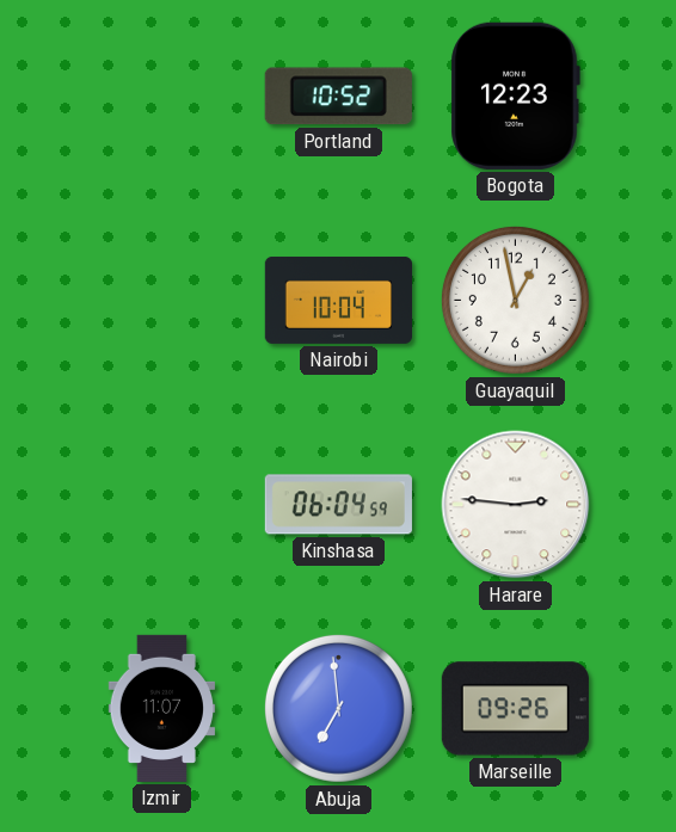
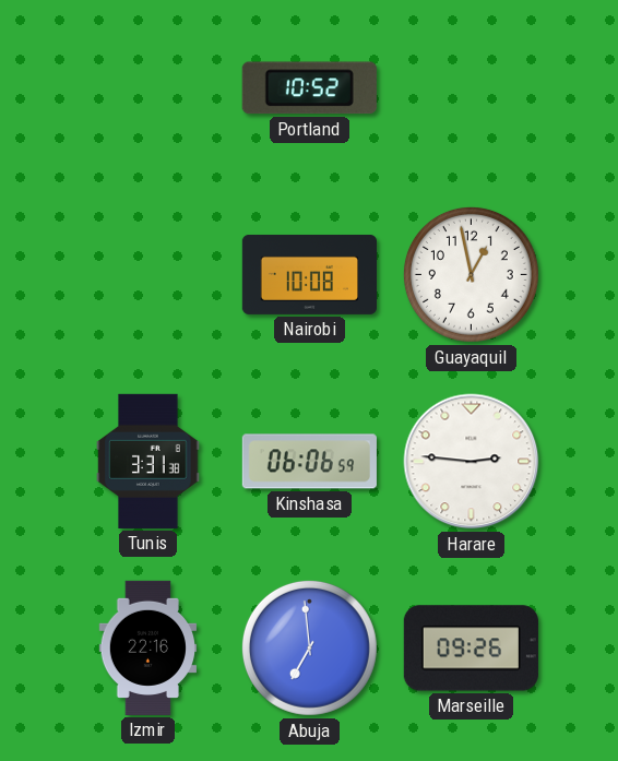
Bogota: 12:23 -> none
Nairobi: 10:04 -> 10:08
Tunis: none -> 3:31
Kinshasa: 06:04 -> 06:06
Izmir: 11:07 -> 22:16
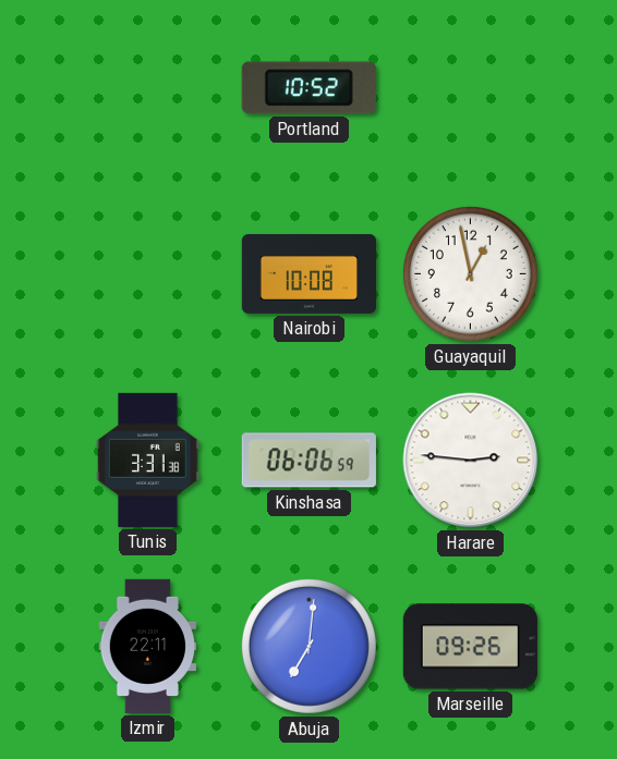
Izmir: 22:16 -> 22:11
Abuja: 6:59 -> 7:01
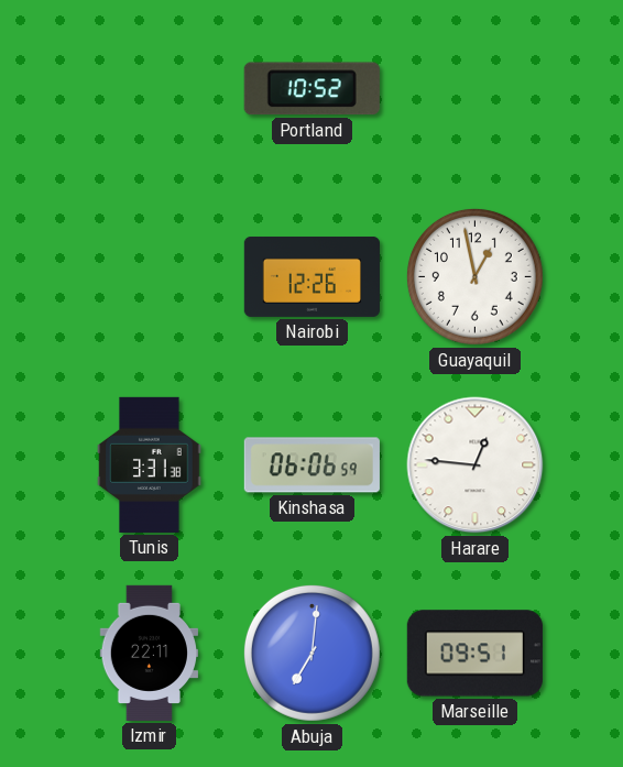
Nairobi: 10:08 -> 12:26
Harare: 2:46 -> 12:46
Marseille: 09:26 -> 09:51
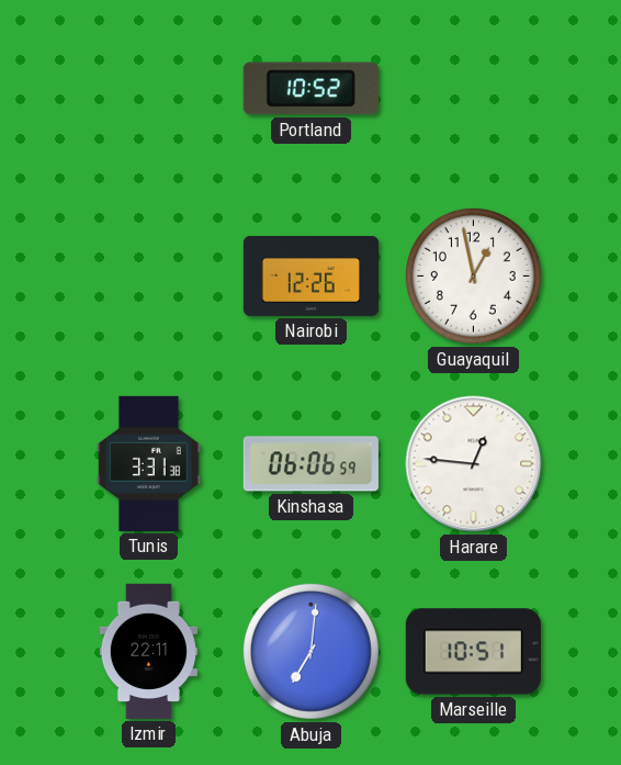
Marseille: 09:51 -> 10:51
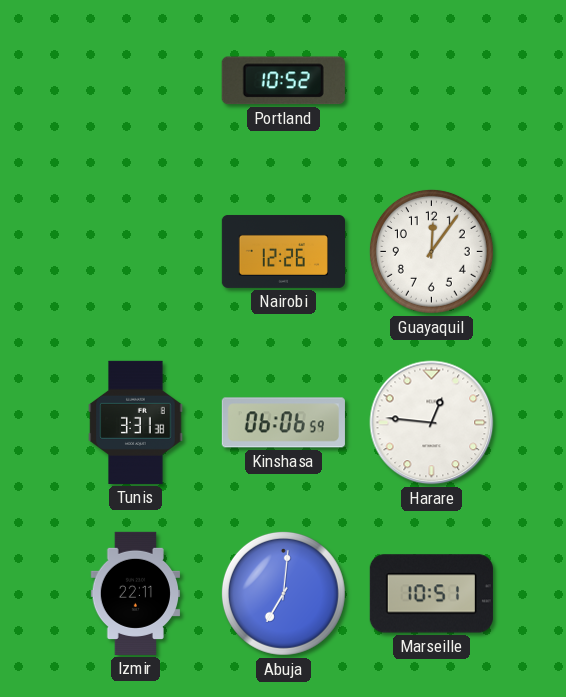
Guayaquil: 12:58 -> 12:06
